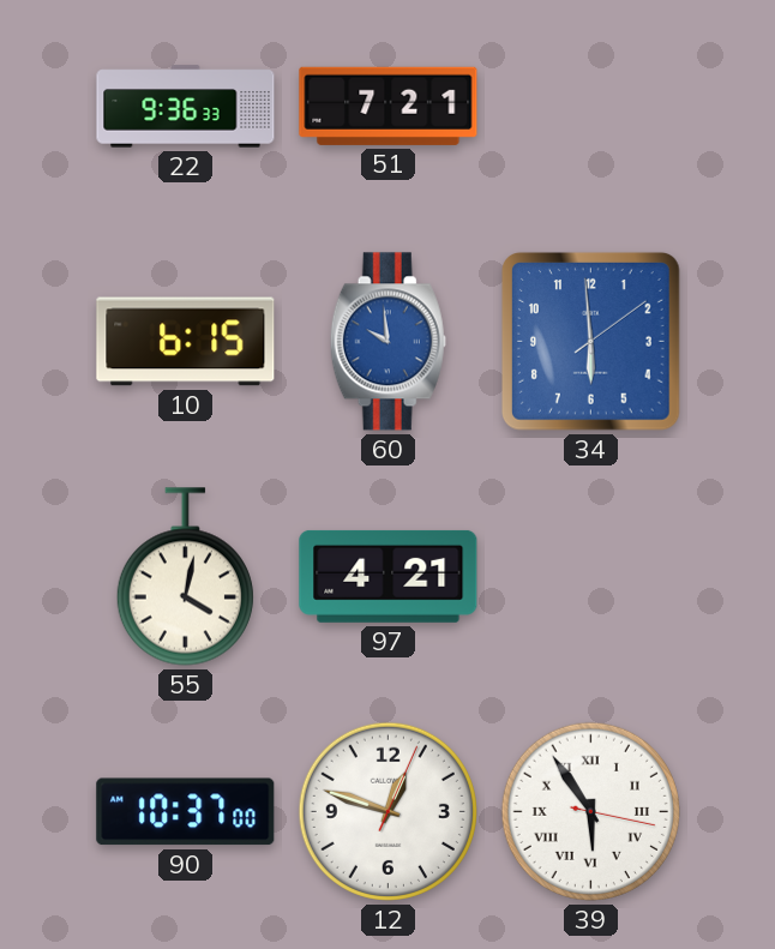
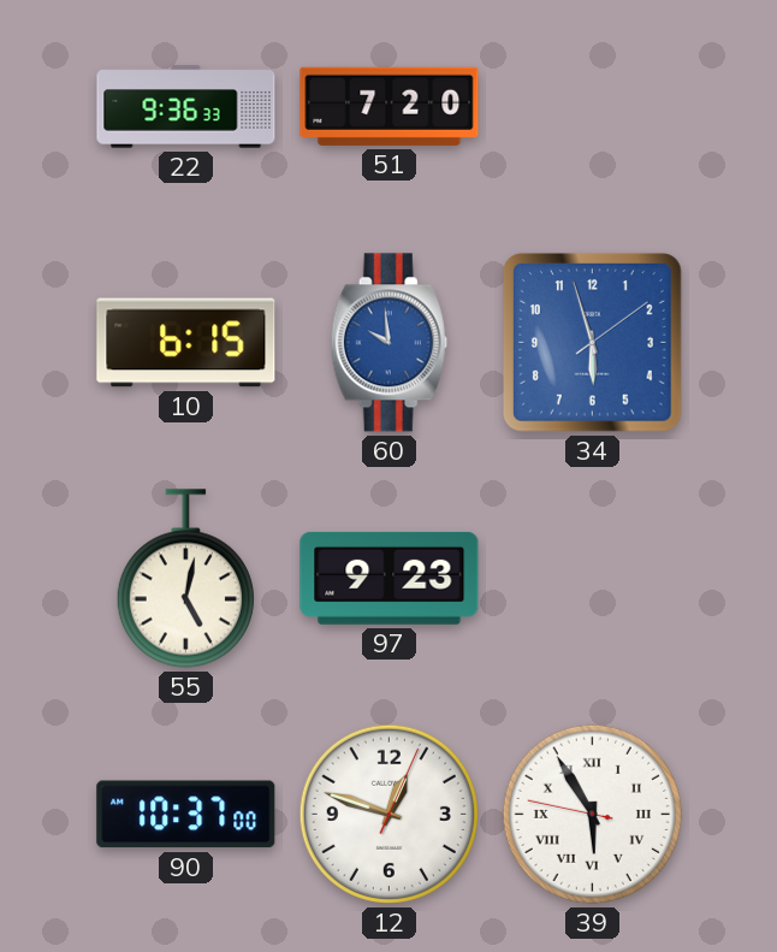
51: 7:21 -> 7:20
34: 5:59 -> 5:57
55: 4:02 -> 5:02
97: 4:21 -> 9:23
39: 5:54:17 -> 5:54:47
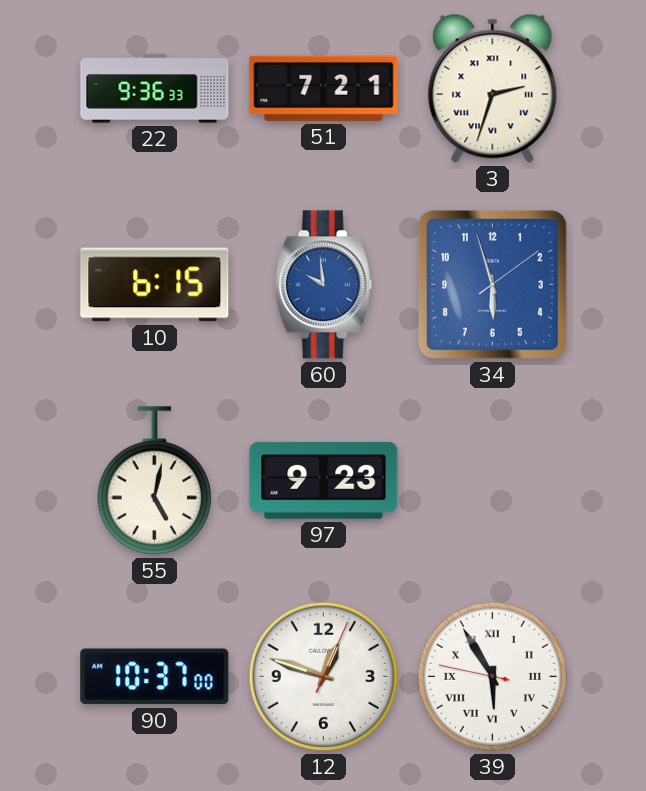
51: 7:20 -> 7:21
3: none -> 2:33
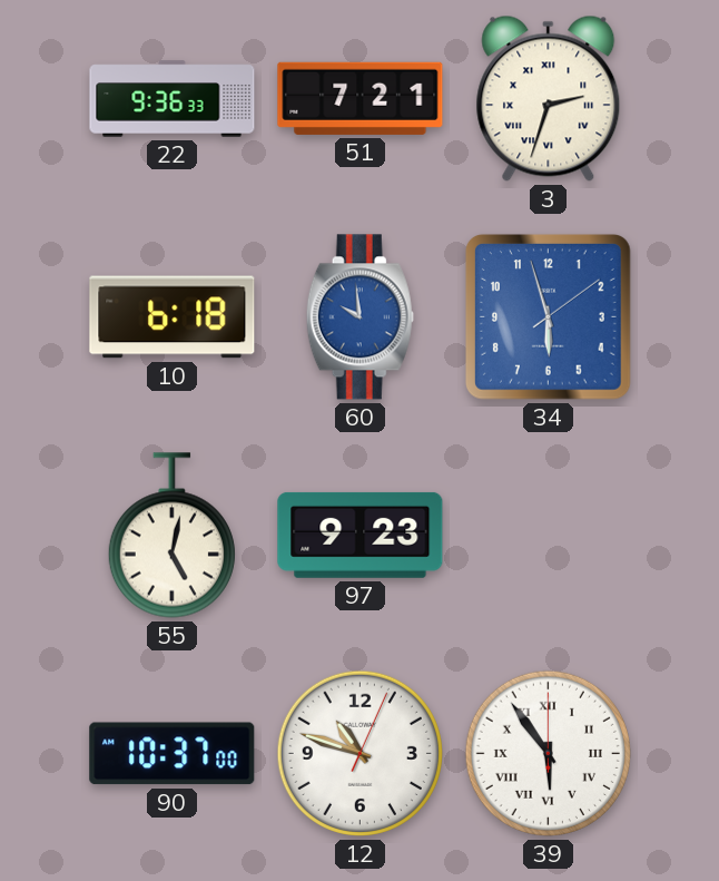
10: 6:15 -> 6:18
12: 12:48 -> 10:48
39: 5:54:47 -> 5:54:00
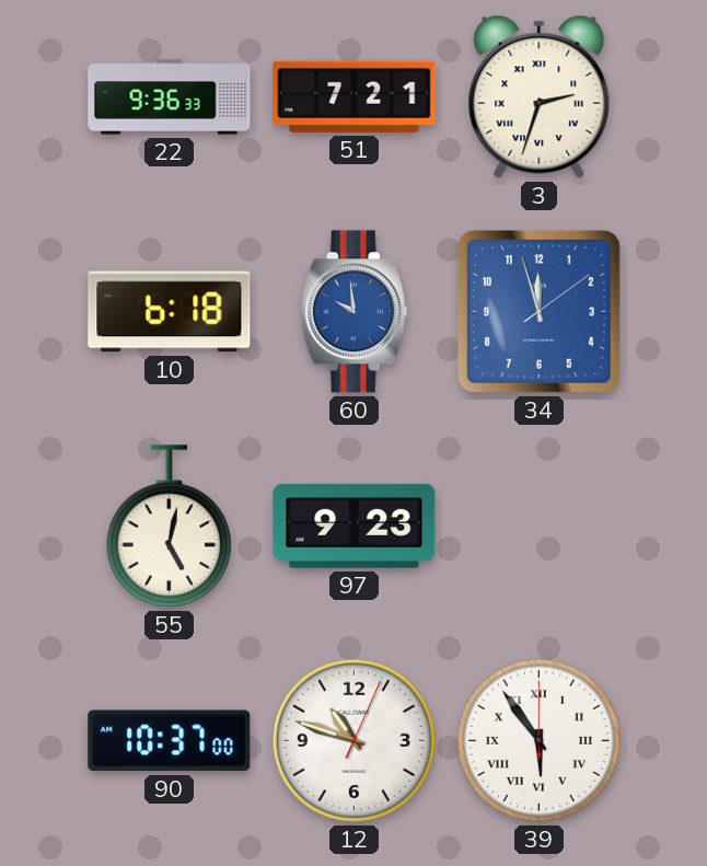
34: 5:57 -> 11:57
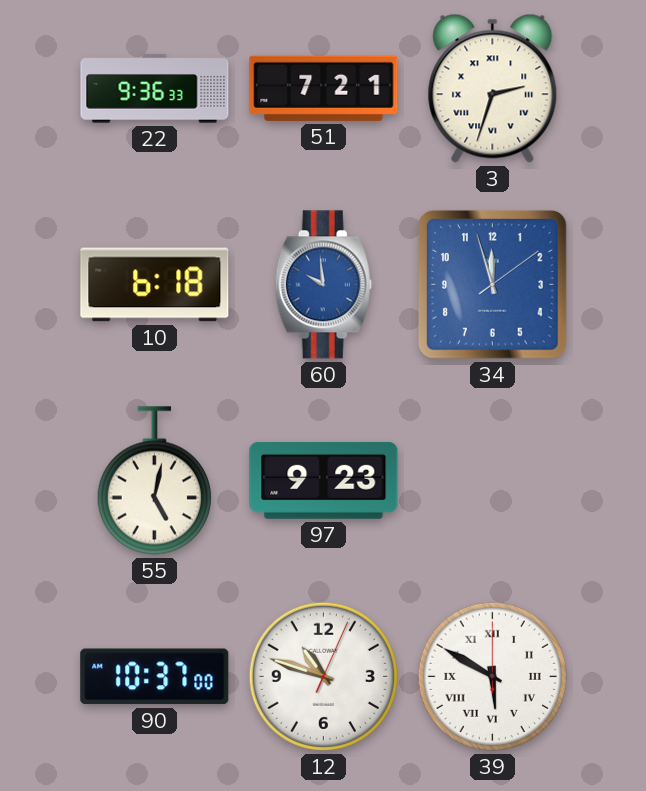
39: 5:54 -> 5:50
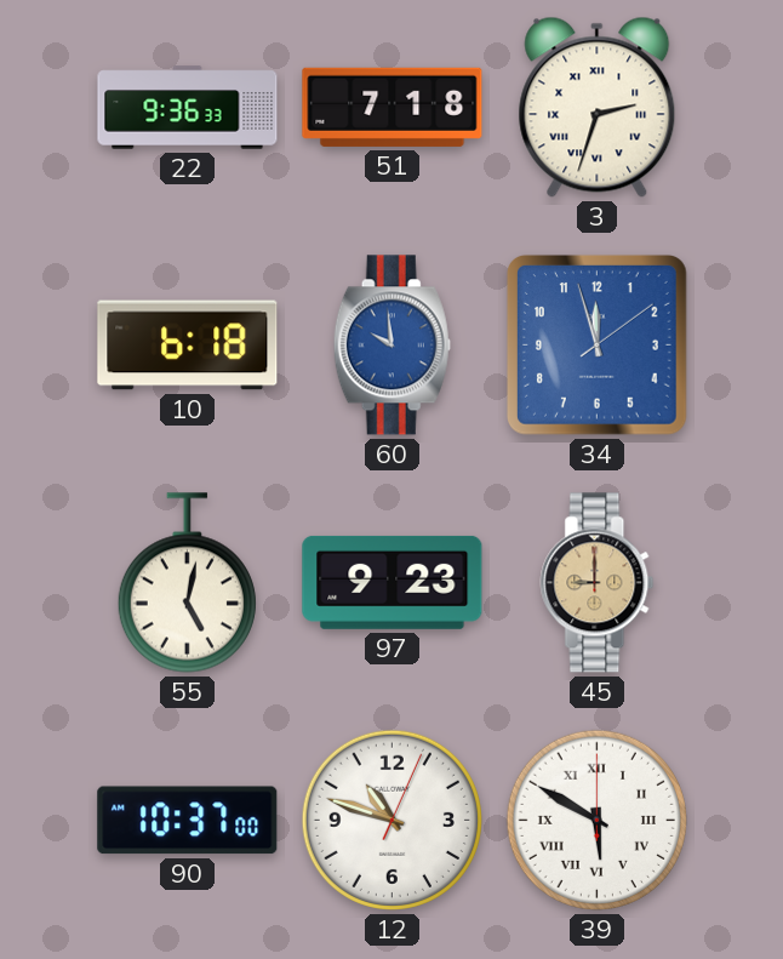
51: 7:21 -> 7:18
45: none -> 9:00
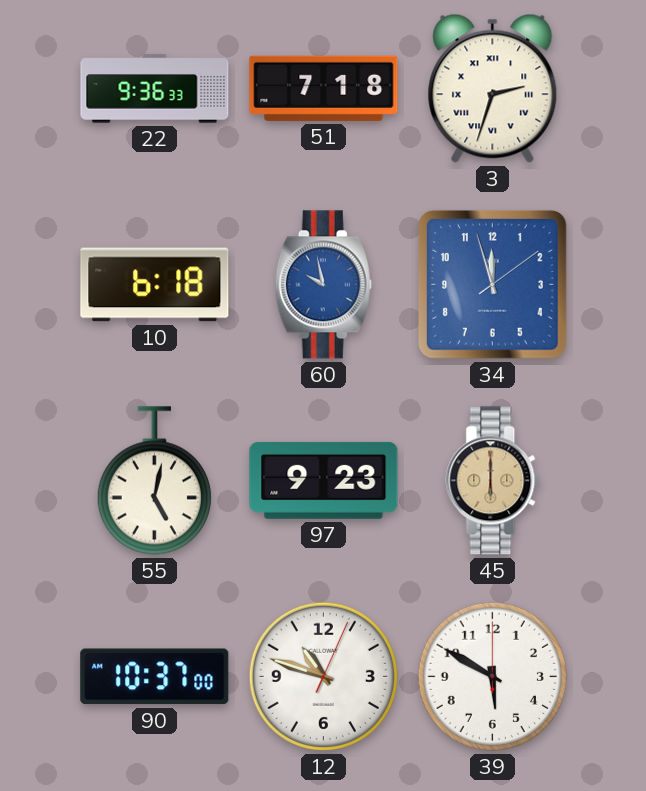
60: 9:59 -> 9:58
45: 9:00 -> 6:00
39 numerals: Roman -> Arabic
